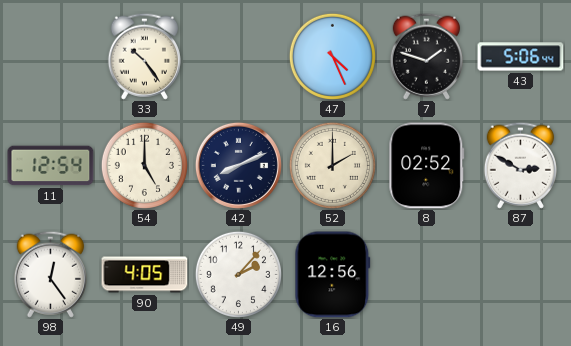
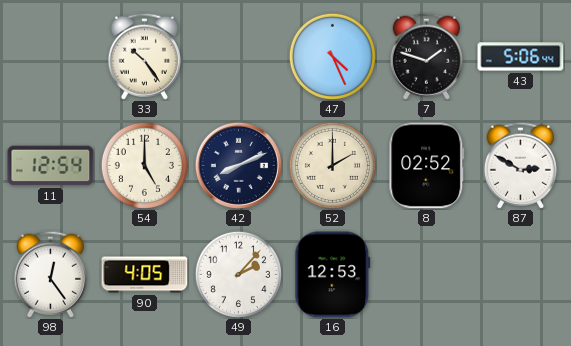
16: 12:56 -> 12:53
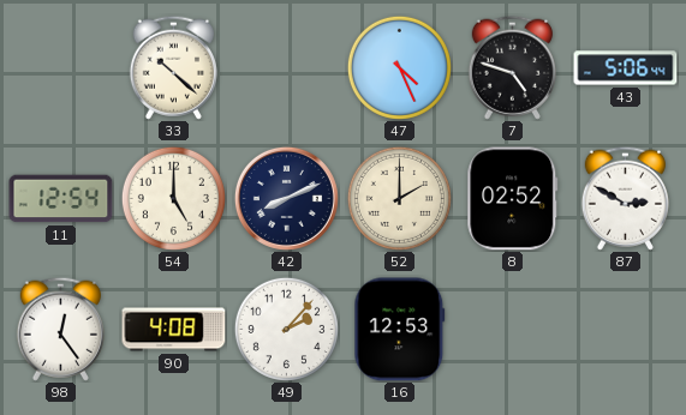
33: 10:24 -> 10:22
7: 1:48 -> 4:48
90: 4:05 -> 4:08
